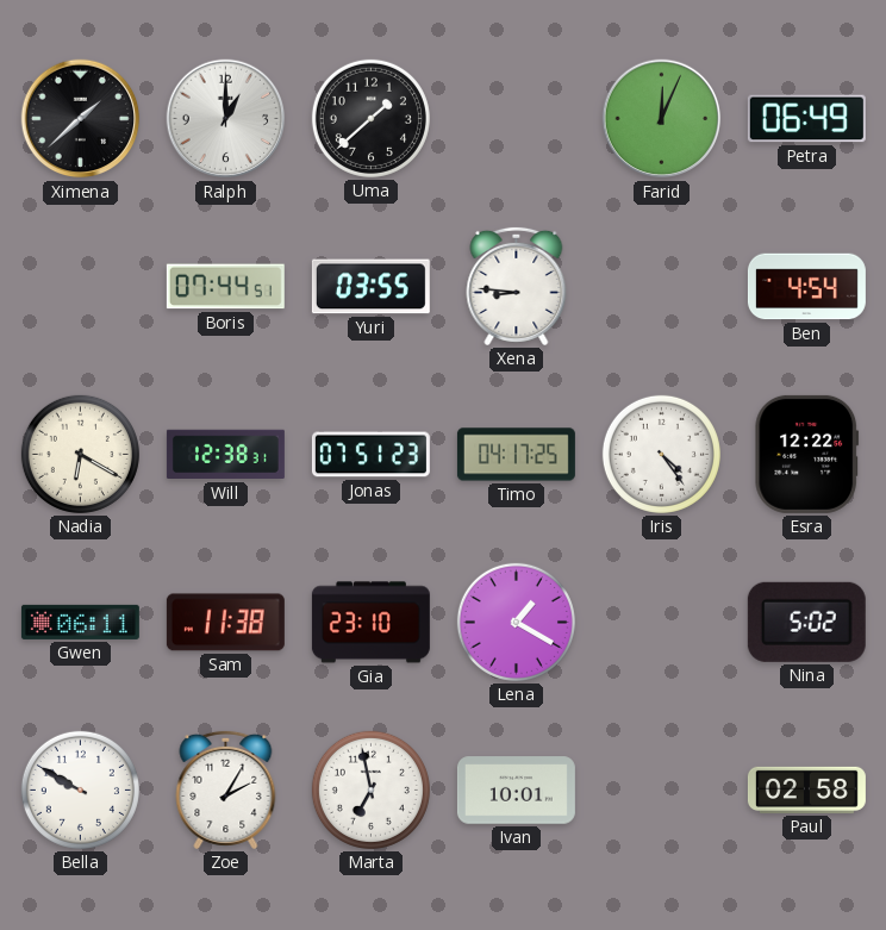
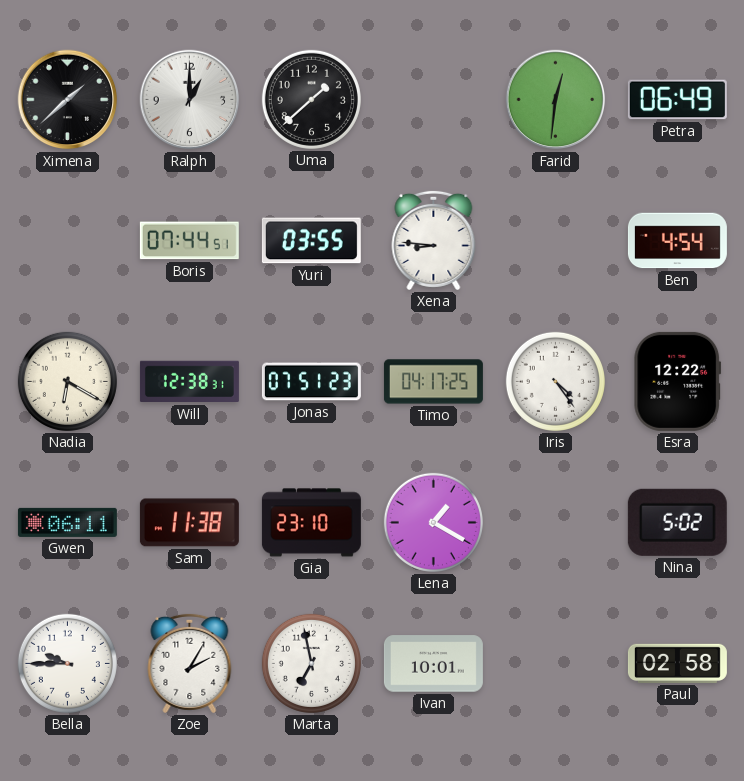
Farid: 12:04 -> 12:31
Bella: 9:50 -> 9:45
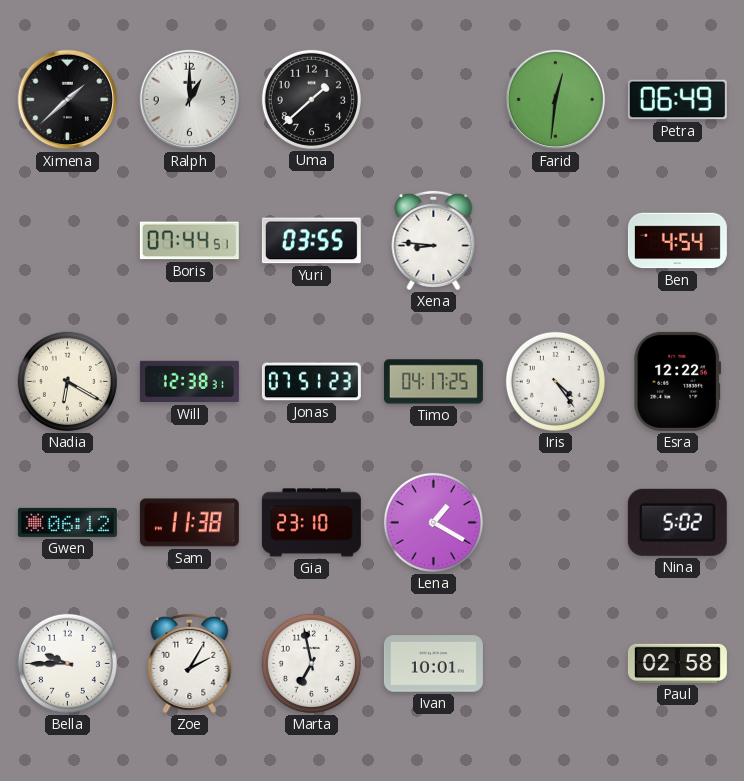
Gwen: 06:11 -> 06:12
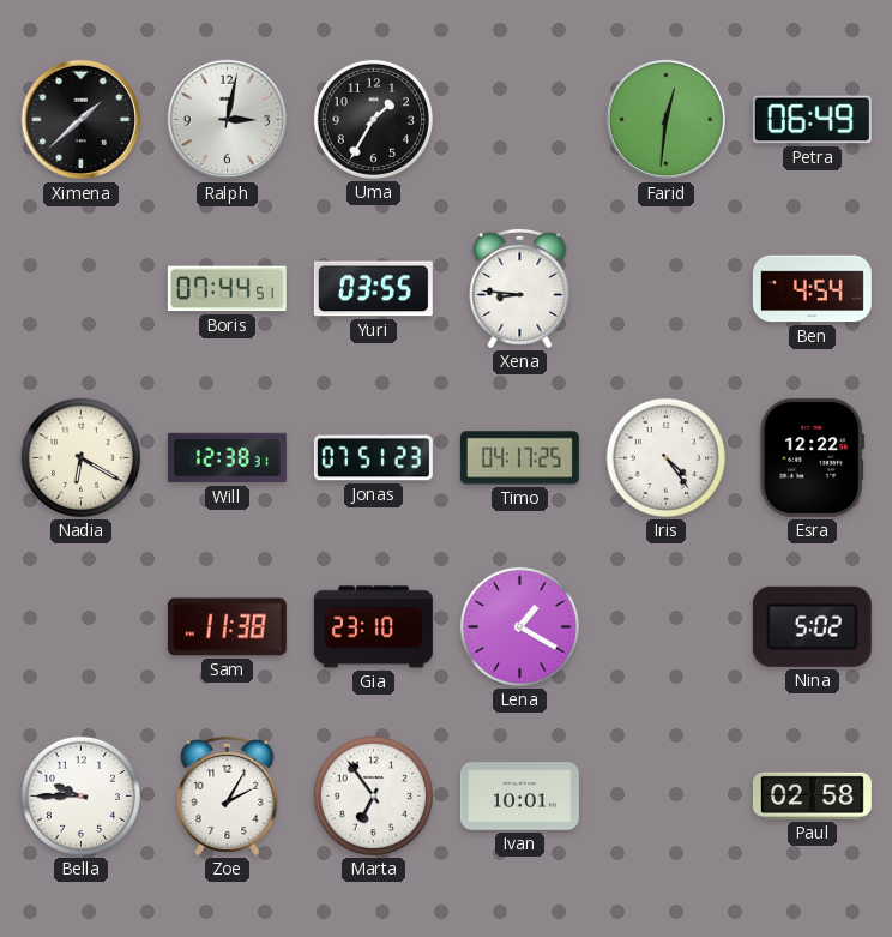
Ralph: 1:00 -> 3:02
Uma: 1:38 -> 1:35
Gwen: 06:12 -> none
Marta: 6:58 -> 6:54
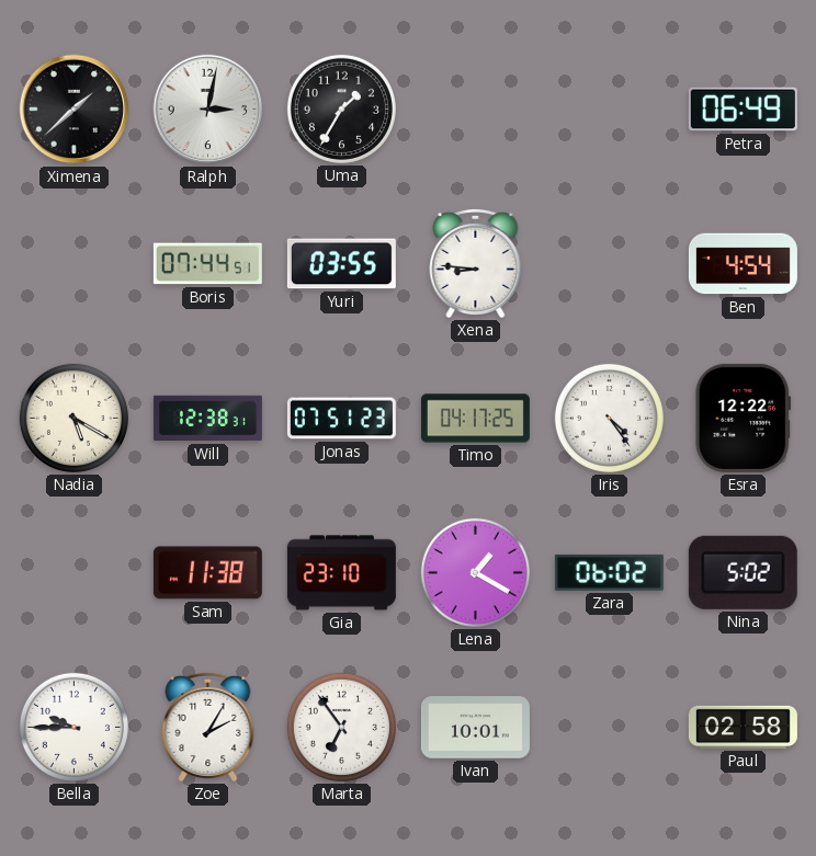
Farid: 12:31 -> none
Nadia: 6:20 -> 5:20
Zara: none -> 06:02
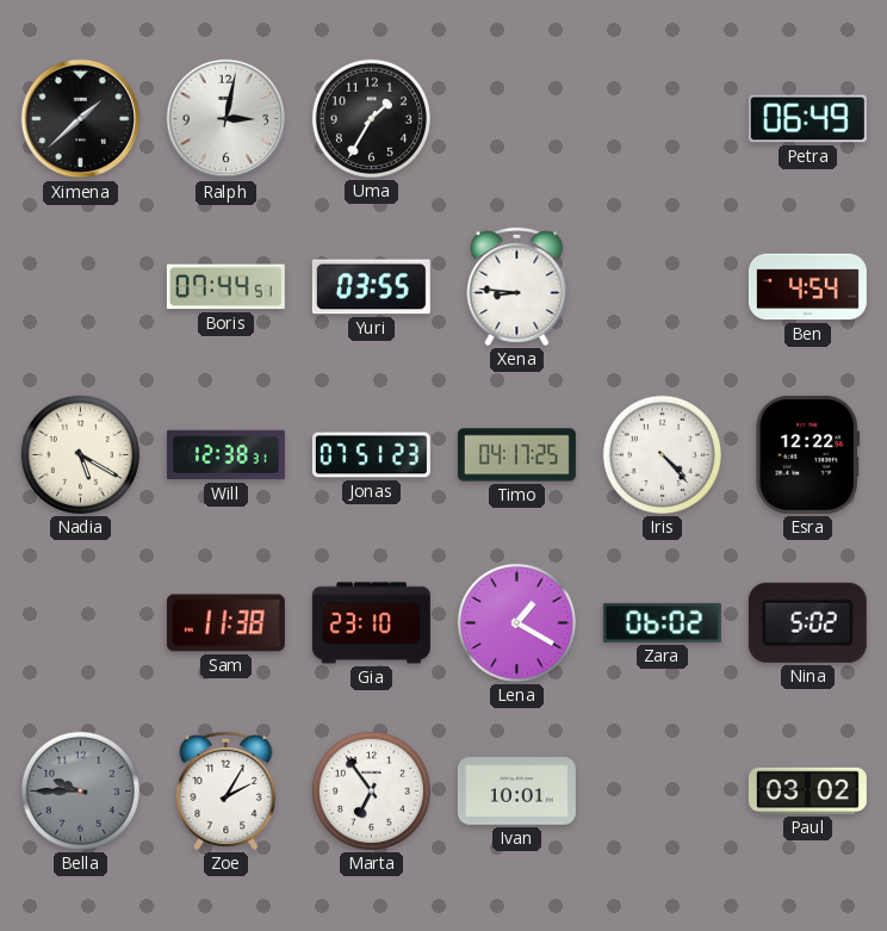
Iris: 4:24 -> 4:23
Bella dial: white -> grey
Paul: 02:58 -> 03:02
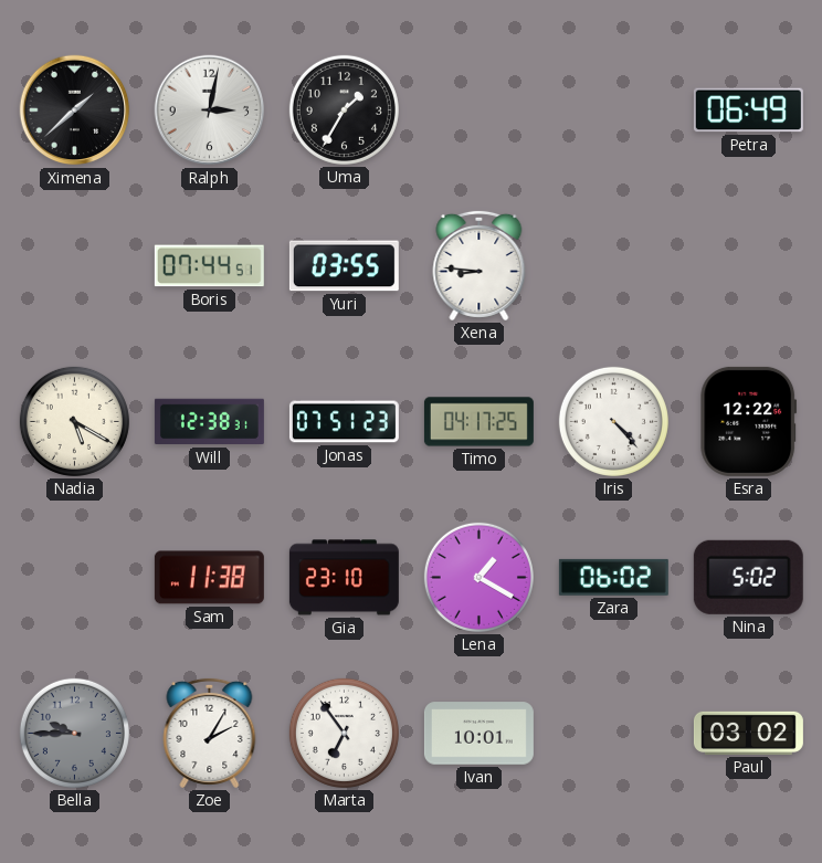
Ben: 4:54 -> none
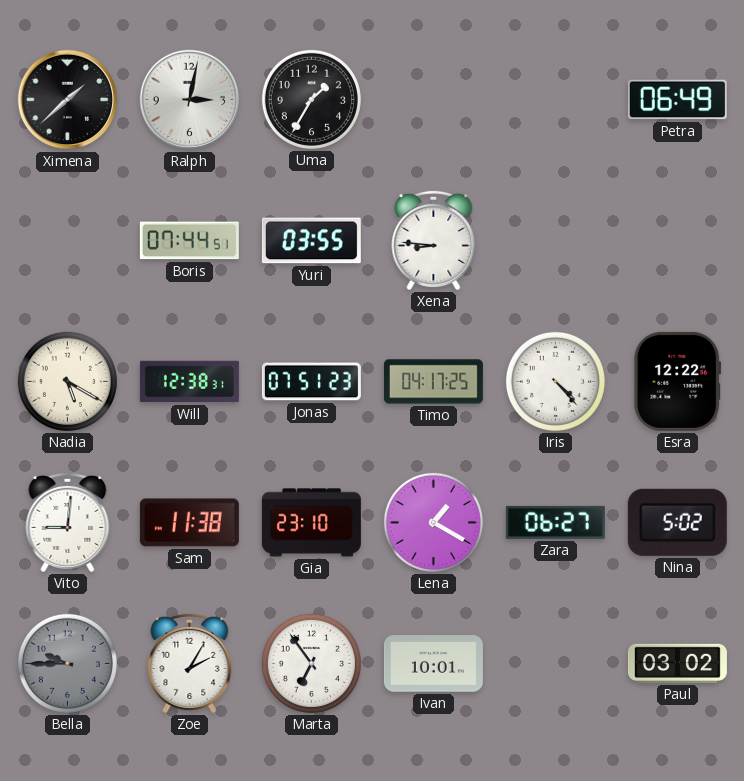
Vito: none -> 9:01
Zara: 06:02 -> 06:27
